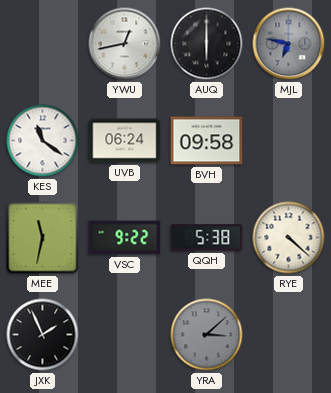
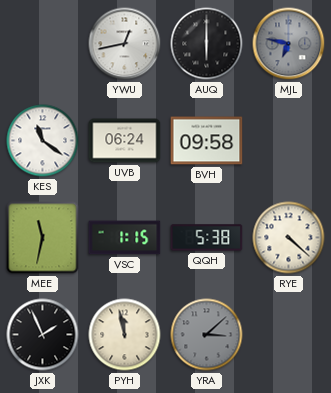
VSC: 9:22 -> 1:15
PYH: none -> 11:58
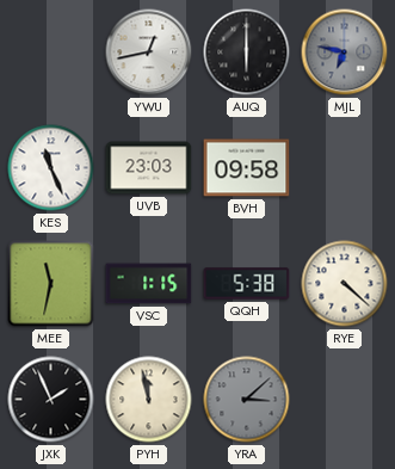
KES: 11:21 -> 11:26
UVB: 06:24 -> 23:03
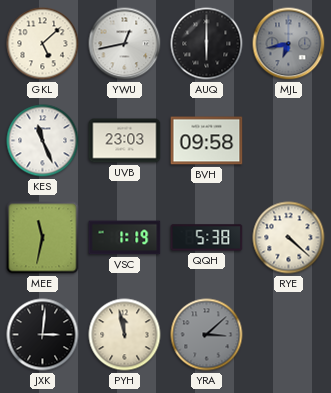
GKL: none -> 5:08
MJL: 6:47 -> 6:43
VSC: 1:15 -> 1:19
JXK: 1:56 -> 3:01
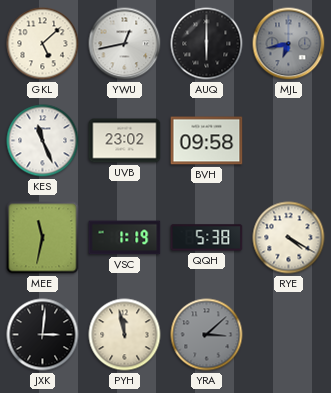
UVB: 23:03 -> 23:02
RYE: 4:22 -> 4:20
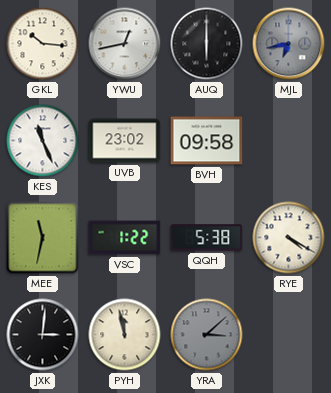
GKL: 5:08 -> 10:16
VSC: 1:19 -> 1:22
